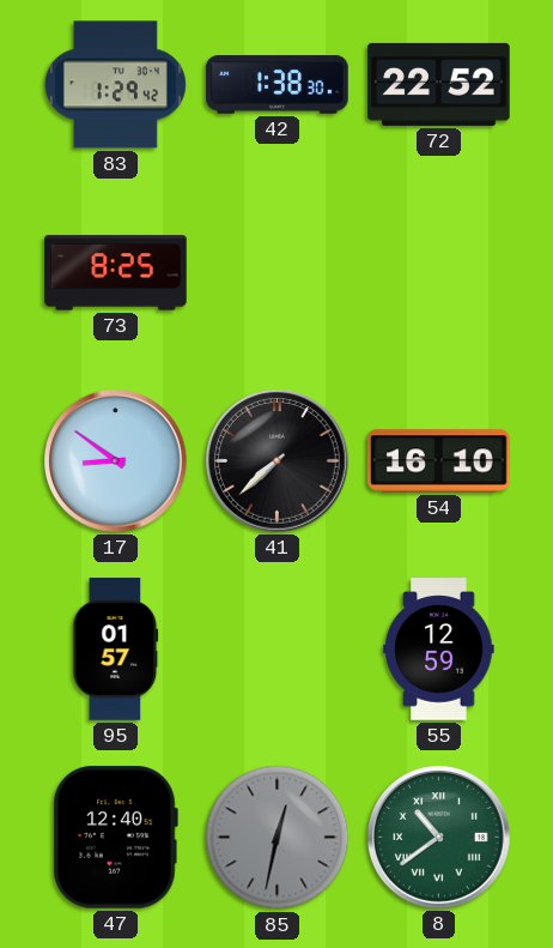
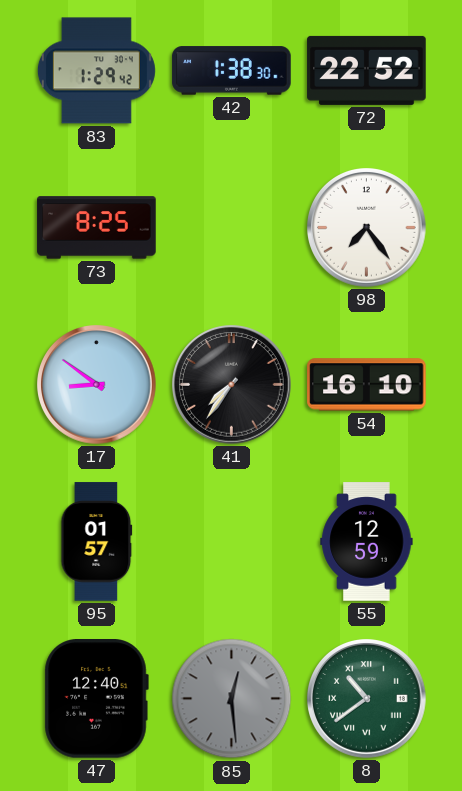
98: none -> 7:24
41: 7:38 -> 7:36
85: 12:32 -> 12:29
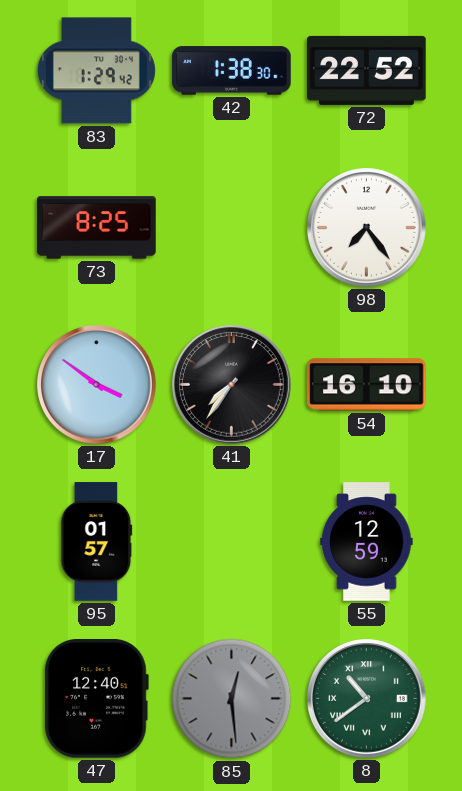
17: 8:51 -> 3:51
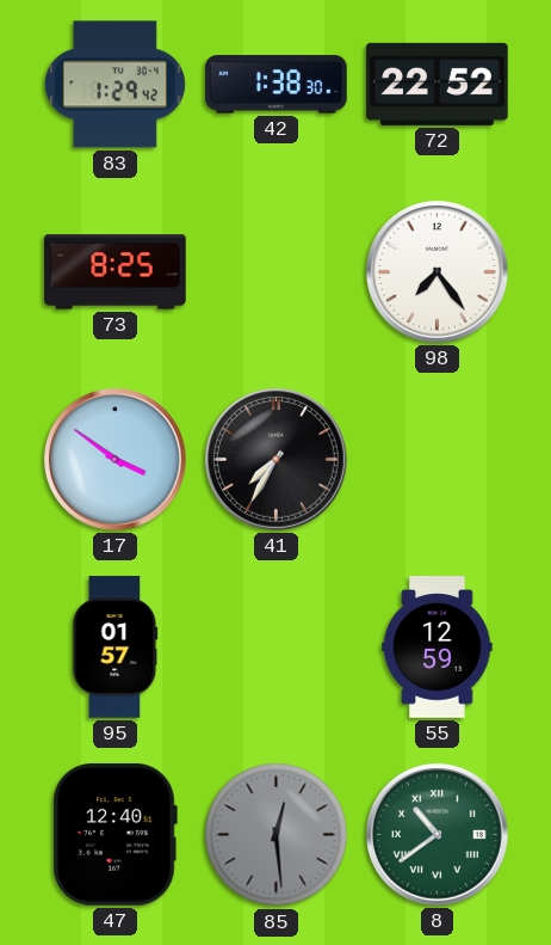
41: 7:36 -> 7:35
54: 16:10 -> none
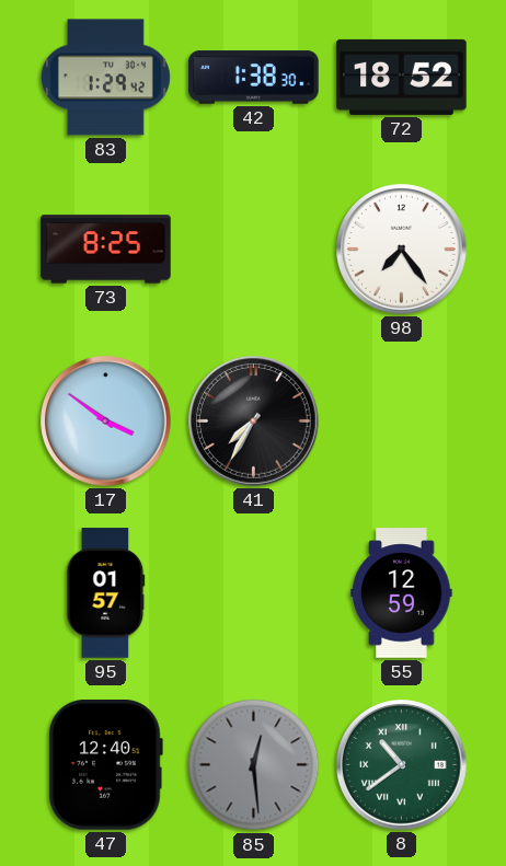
72: 22:52 -> 18:52
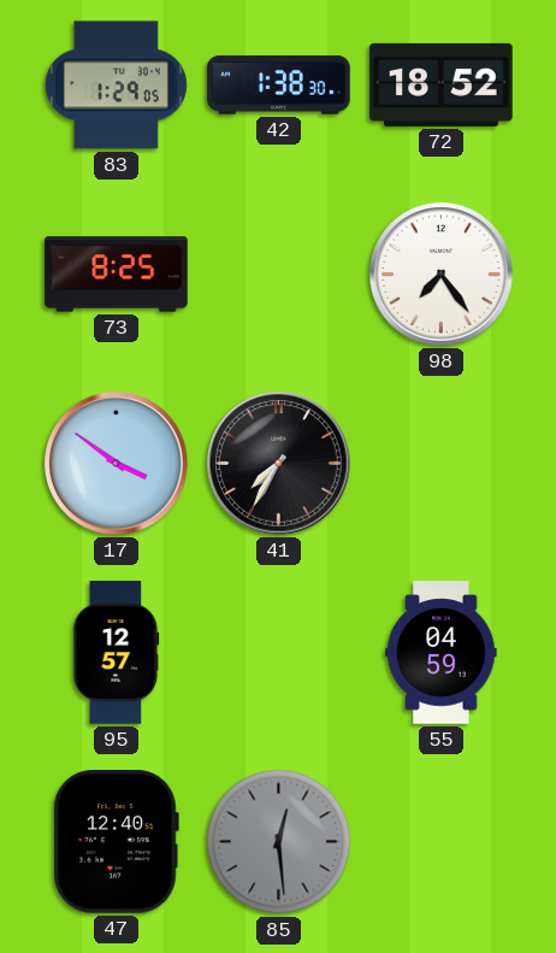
83: 1:29:42 -> 1:29:05
95: 01:57 -> 12:57
55: 12:59 -> 04:59
8: 10:39 -> none
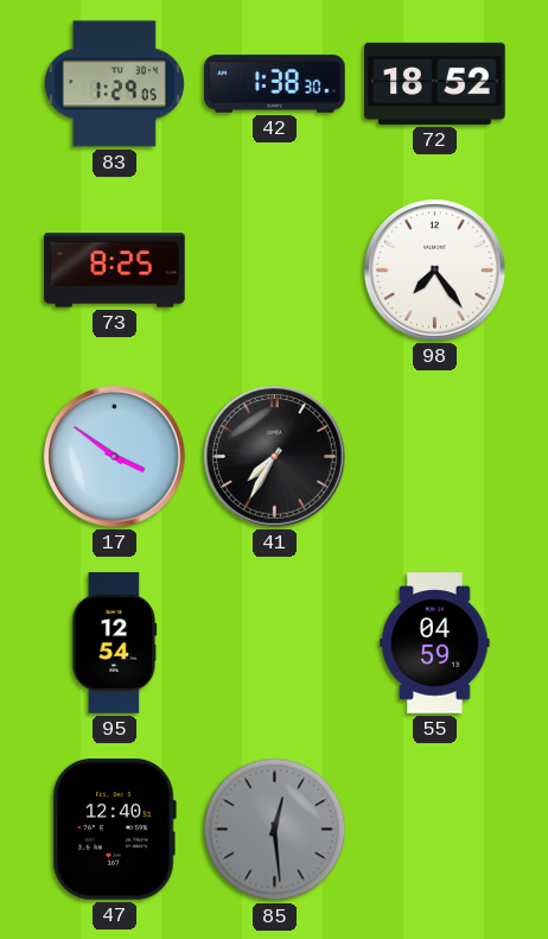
95: 12:57 -> 12:54
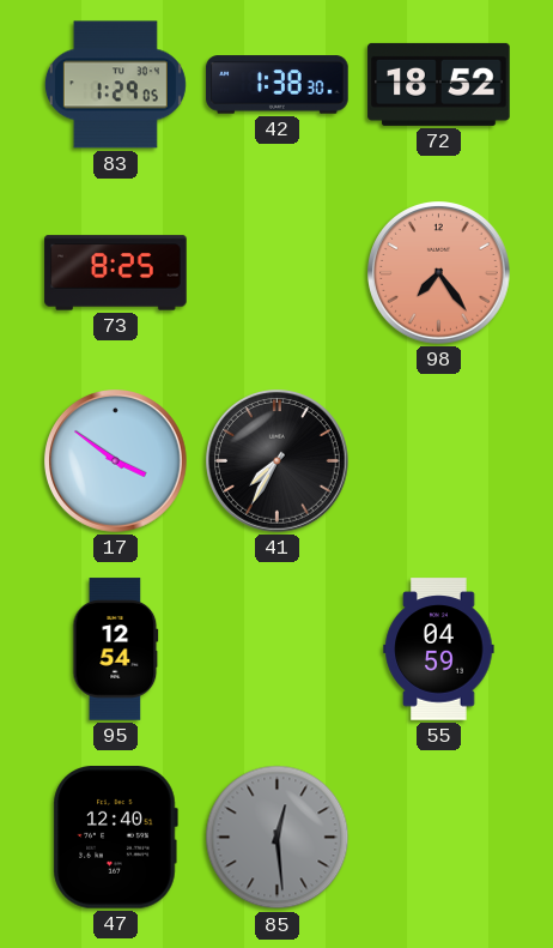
98 dial: white -> salmon
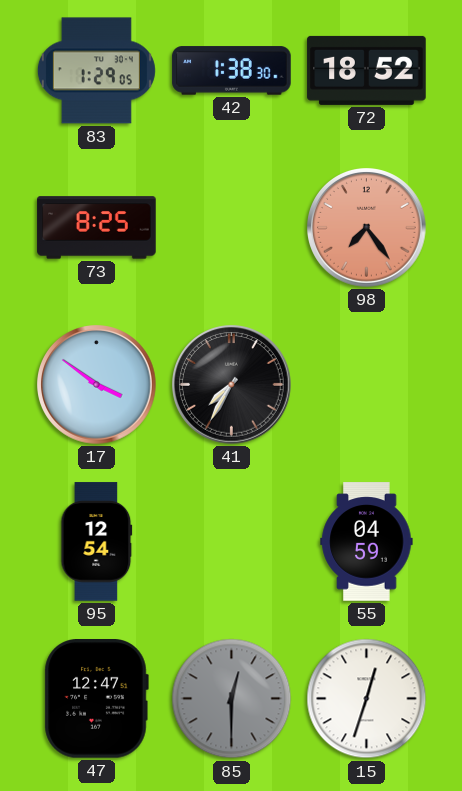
47: 12:40 -> 12:47
85: 12:29 -> 12:30
15: none -> 12:33
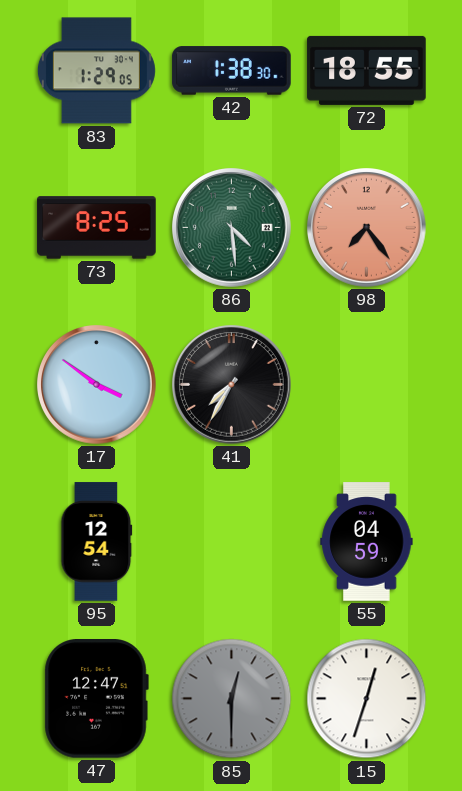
72: 18:52 -> 18:55
86: none -> 4:29
